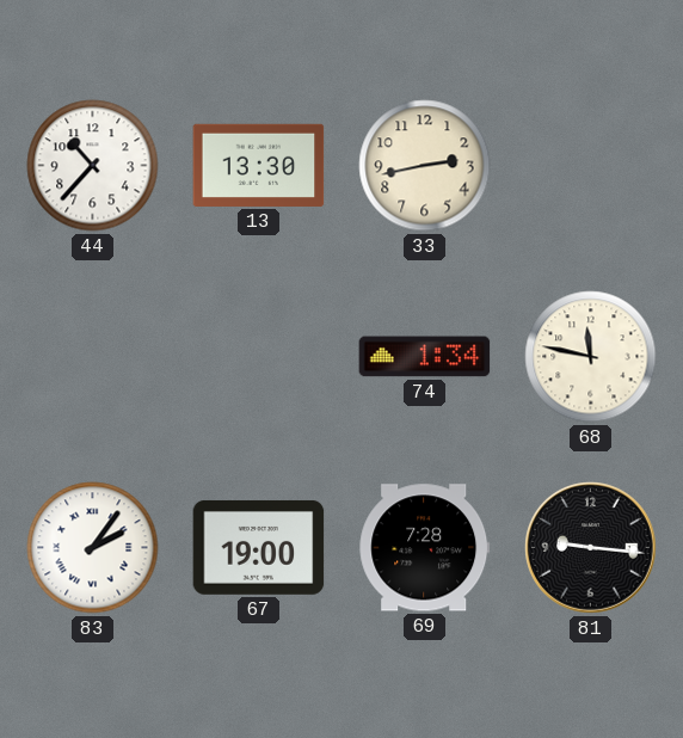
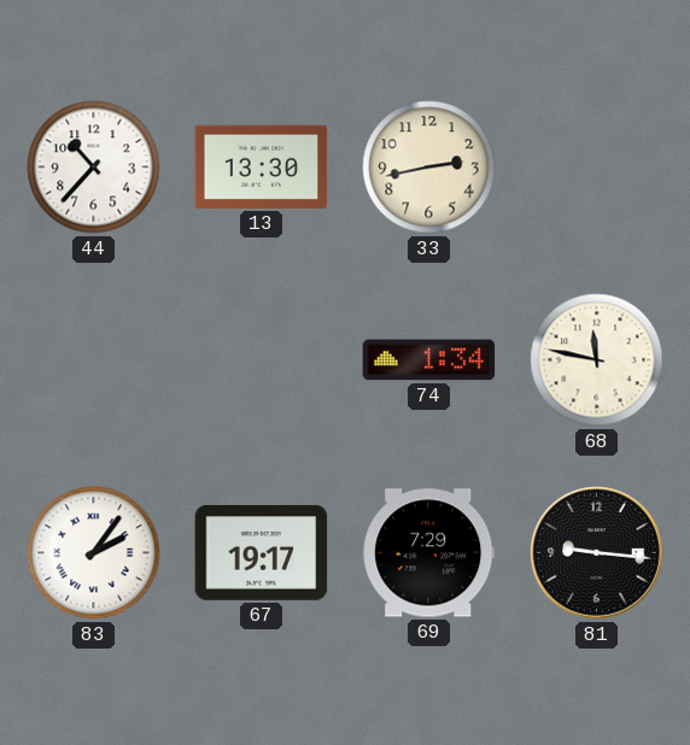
67: 19:00 -> 19:17
69: 7:28 -> 7:29
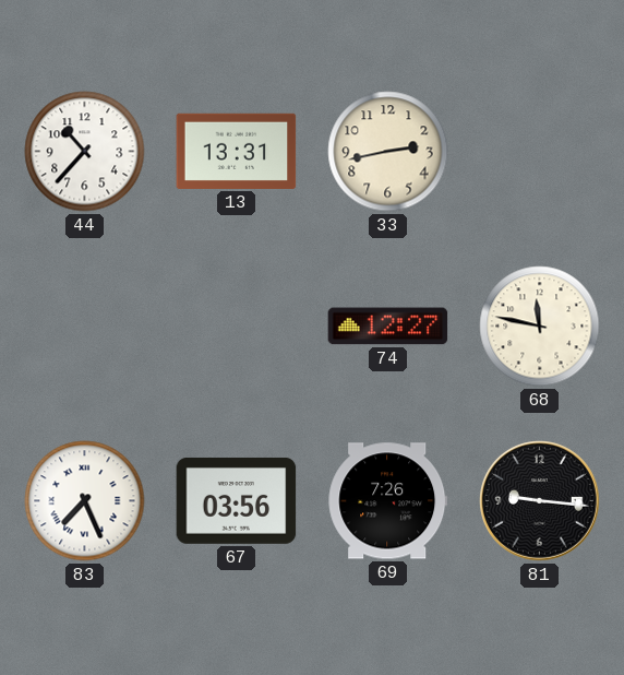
13: 13:30 -> 13:31
74: 1:34 -> 12:27
83: 2:06 -> 7:26
67: 19:17 -> 03:56
69: 7:29 -> 7:26
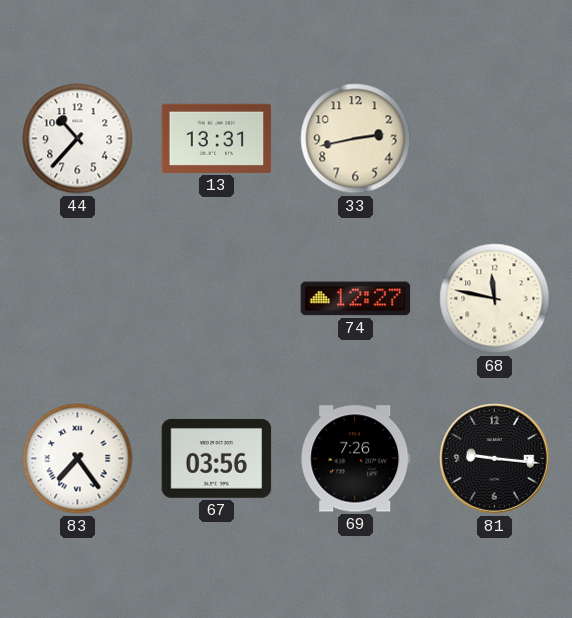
83: 7:26 -> 7:24
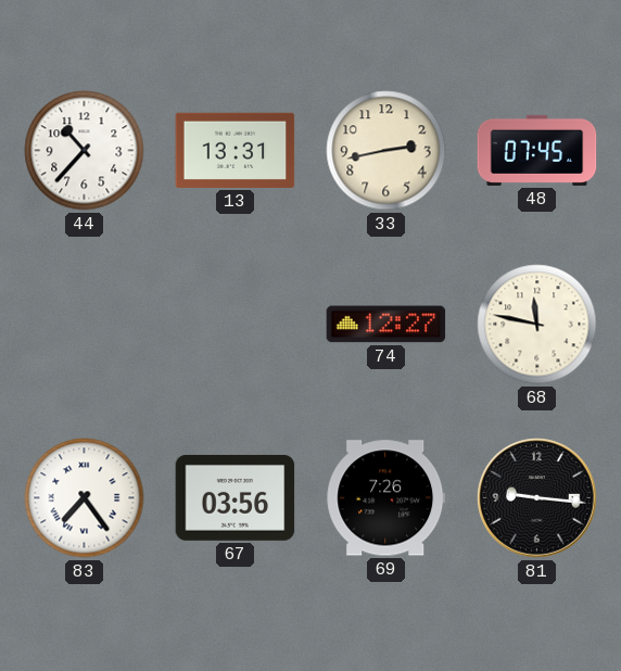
48: none -> 07:45
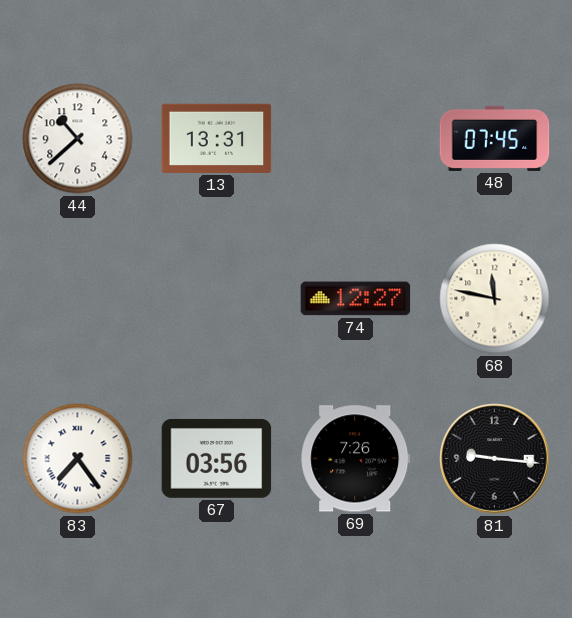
44: 10:37 -> 10:38
33: 2:43 -> none
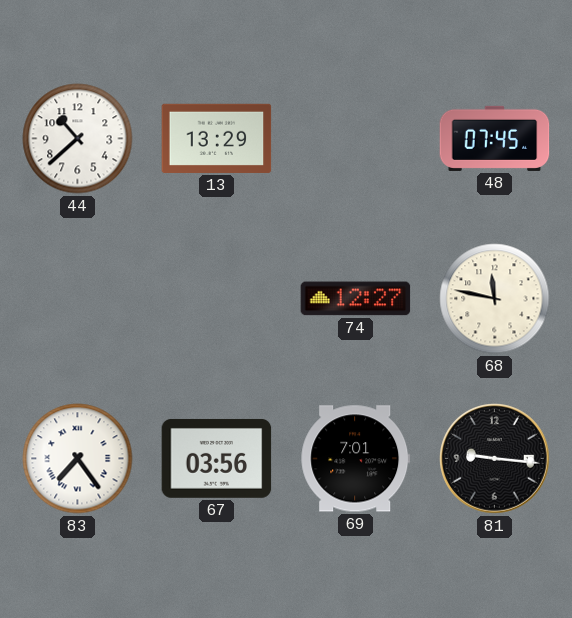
13: 13:31 -> 13:29
69: 7:26 -> 7:01
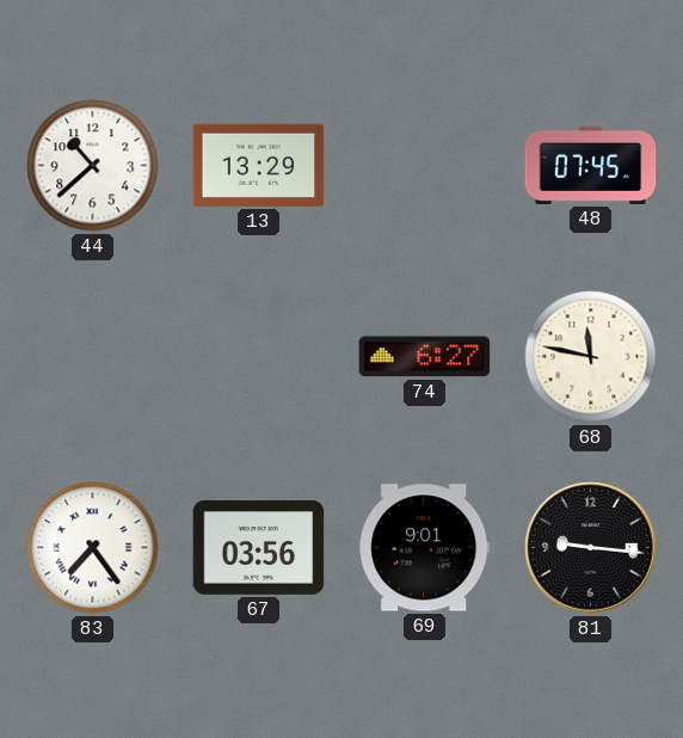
74: 12:27 -> 6:27
69: 7:01 -> 9:01
